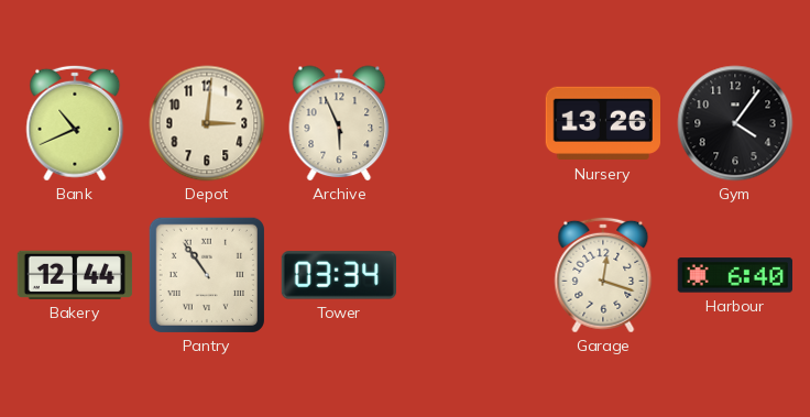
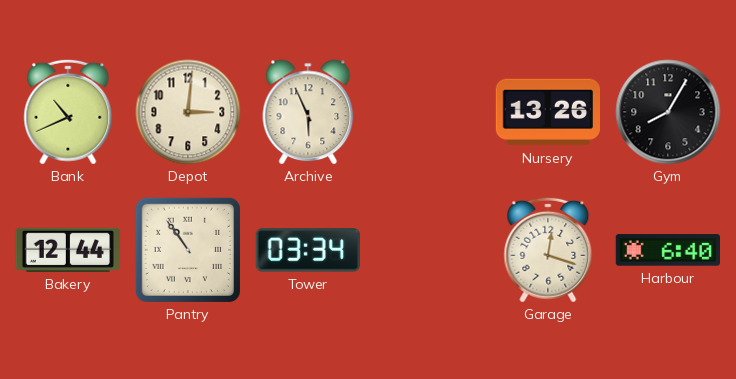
Gym: 4:06 -> 8:05
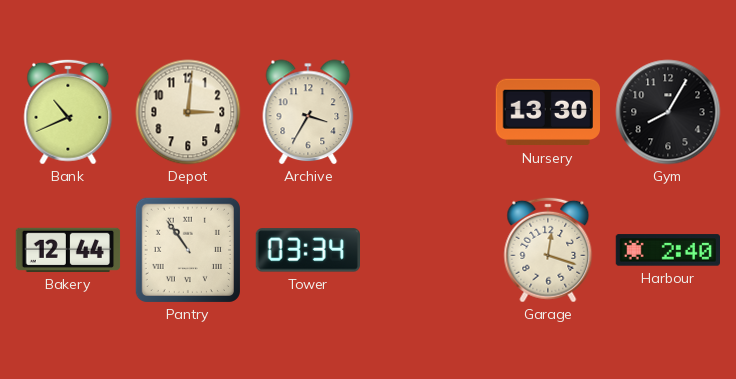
Archive: 5:56 -> 3:35
Nursery: 13:26 -> 13:30
Harbour: 6:40 -> 2:40
